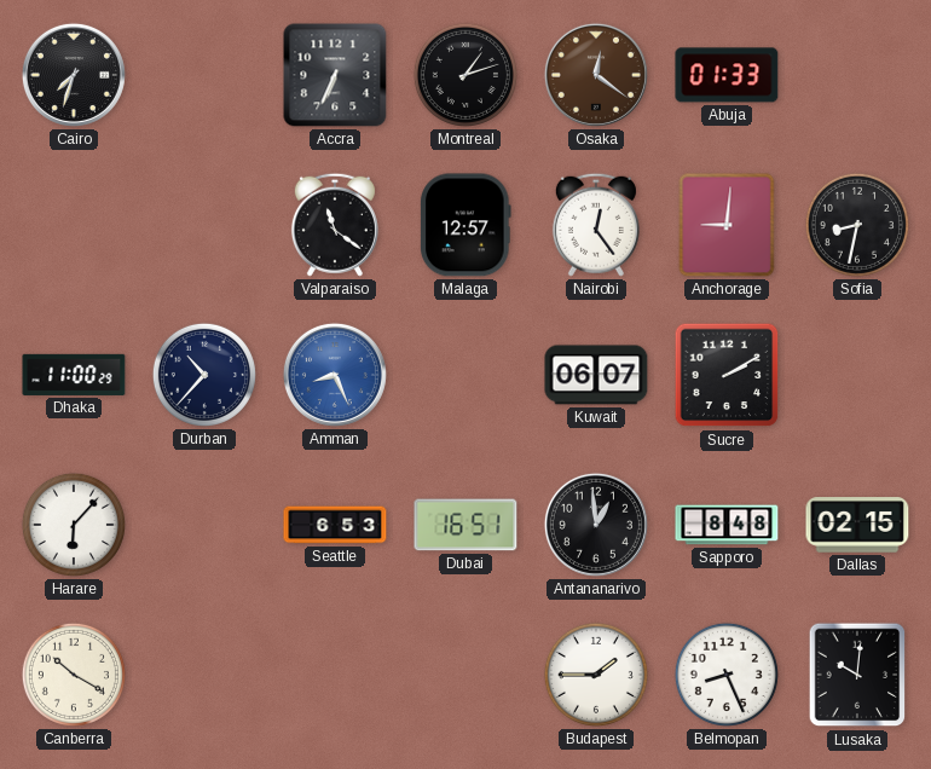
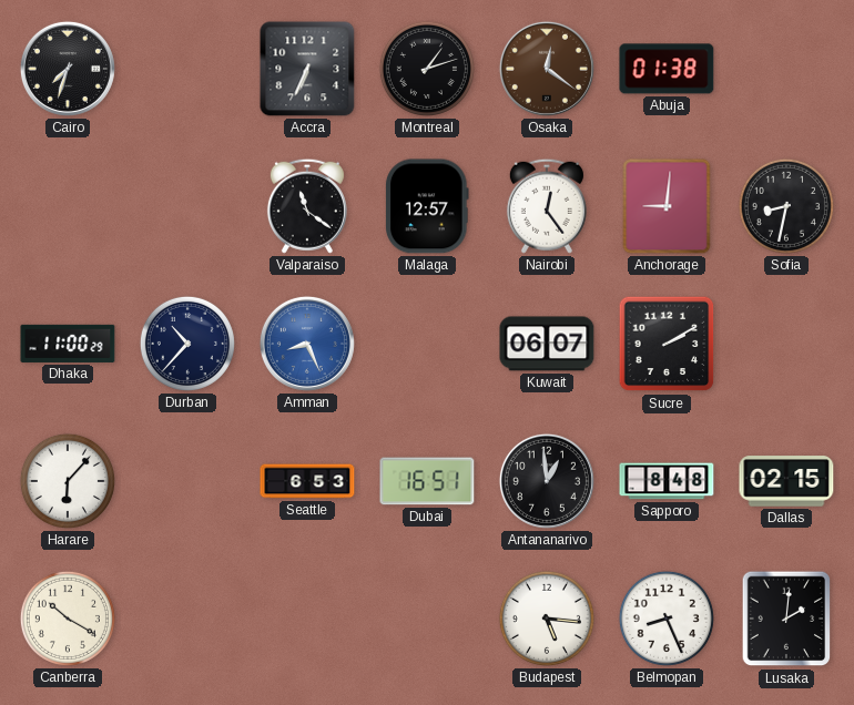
Abuja: 01:33 -> 01:38
Budapest: 1:45 -> 5:16
Lusaka: 10:01 -> 2:01
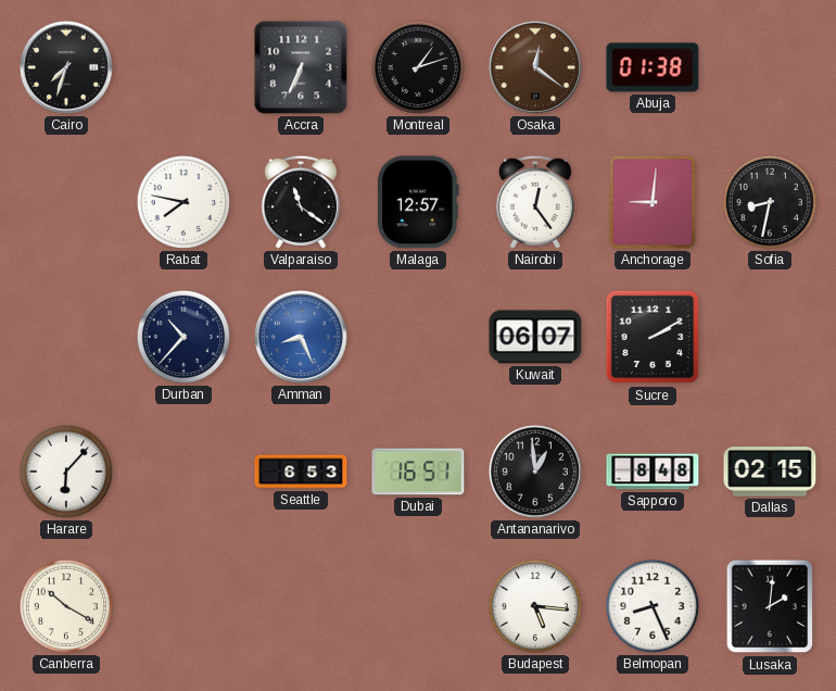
Rabat: none -> 7:47
Dhaka: 11:00 -> none
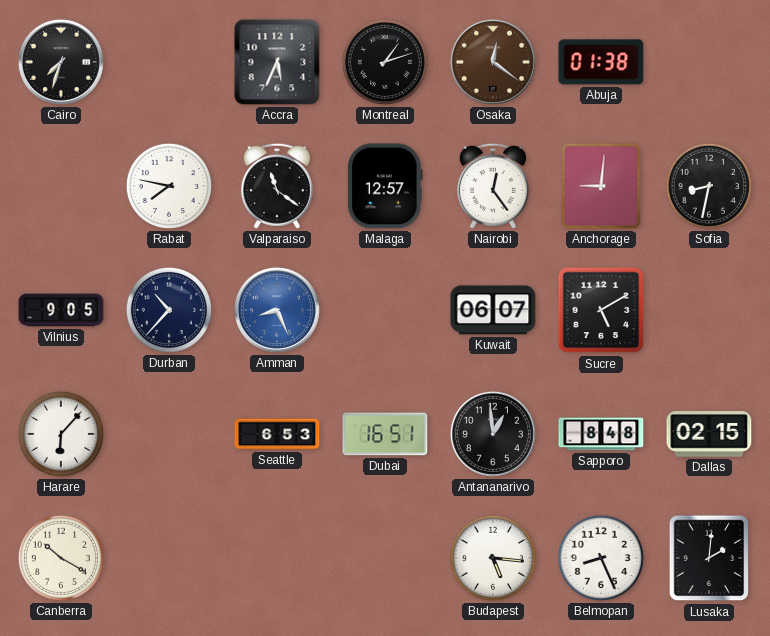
Accra: 6:34 -> 5:34
Vilnius: none -> 9:05
Sucre: 2:10 -> 5:10
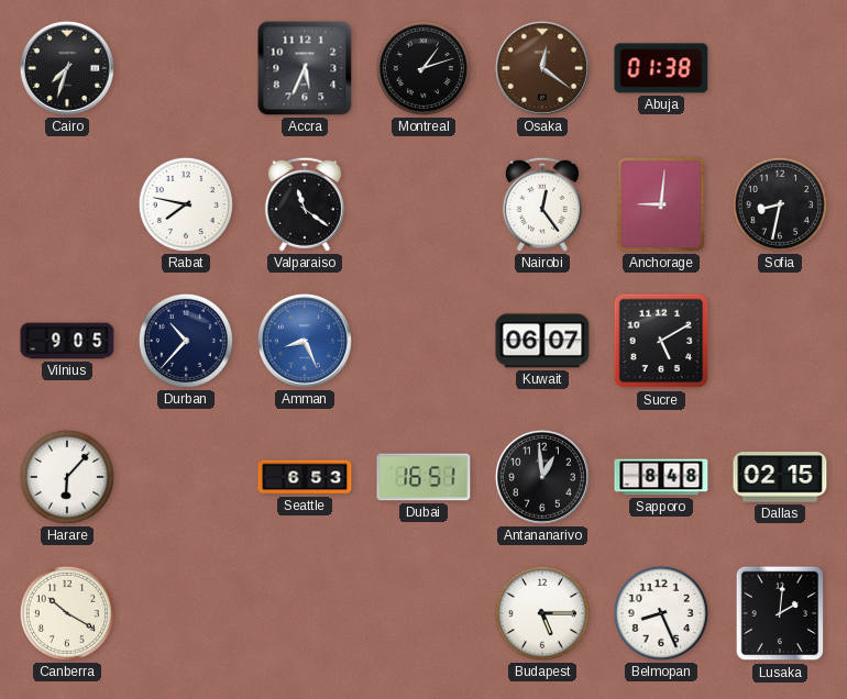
Malaga: 12:57 -> none
Budapest: 5:16 -> 5:15
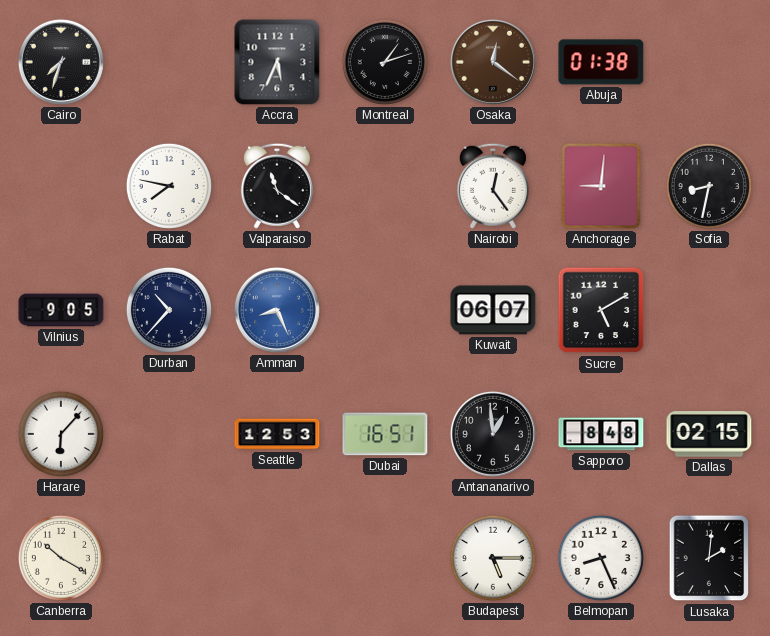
Seattle: 6:53 -> 12:53
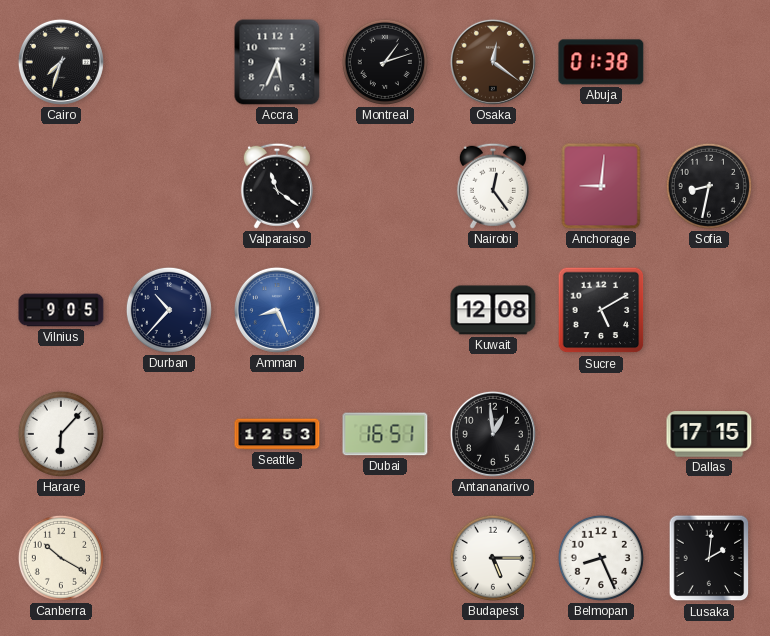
Rabat: 7:47 -> none
Kuwait: 06:07 -> 12:08
Sapporo: 8:48 -> none
Dallas: 02:15 -> 17:15
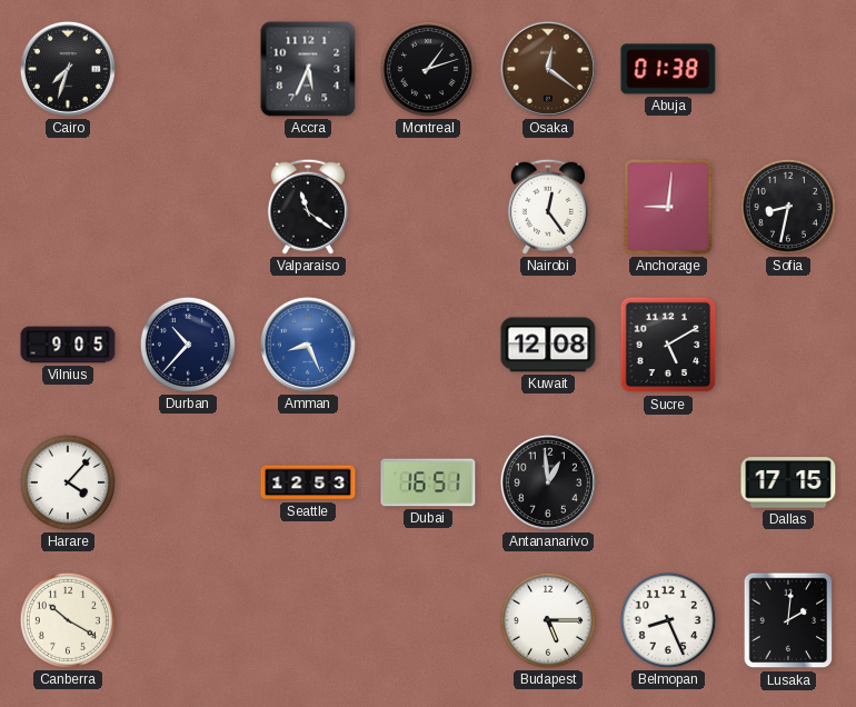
Harare: 6:07 -> 4:07
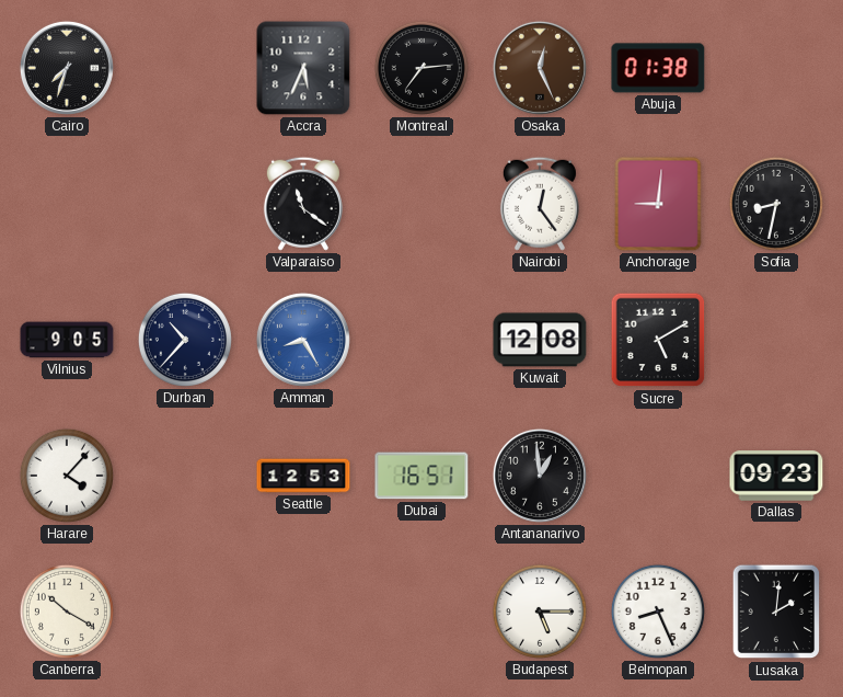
Montreal: 1:12 -> 7:14
Osaka: 12:21 -> 12:26
Amman: 8:26 -> 8:25
Dallas: 17:15 -> 09:23
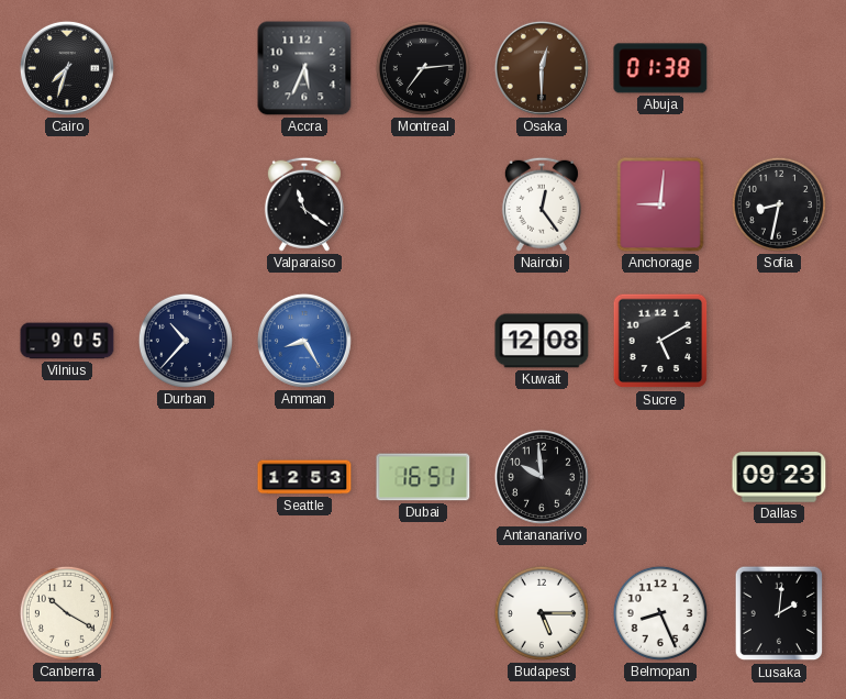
Osaka: 12:26 -> 12:30
Harare: 4:07 -> none
Antananarivo: 12:59 -> 9:59
